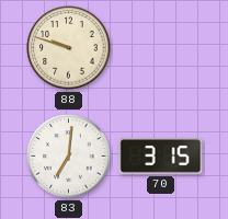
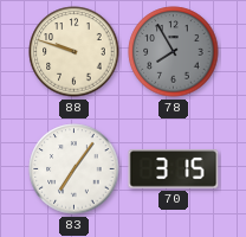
78: none -> 7:55
83: 7:01 -> 7:06
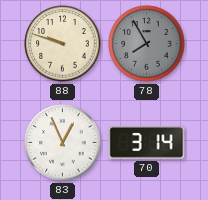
83: 7:06 -> 12:56
70: 3:15 -> 3:14
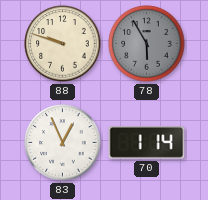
78: 7:55 -> 5:55
70: 3:14 -> 1:14
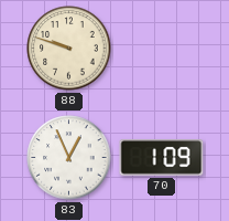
78: 5:55 -> none
70: 1:14 -> 1:09
